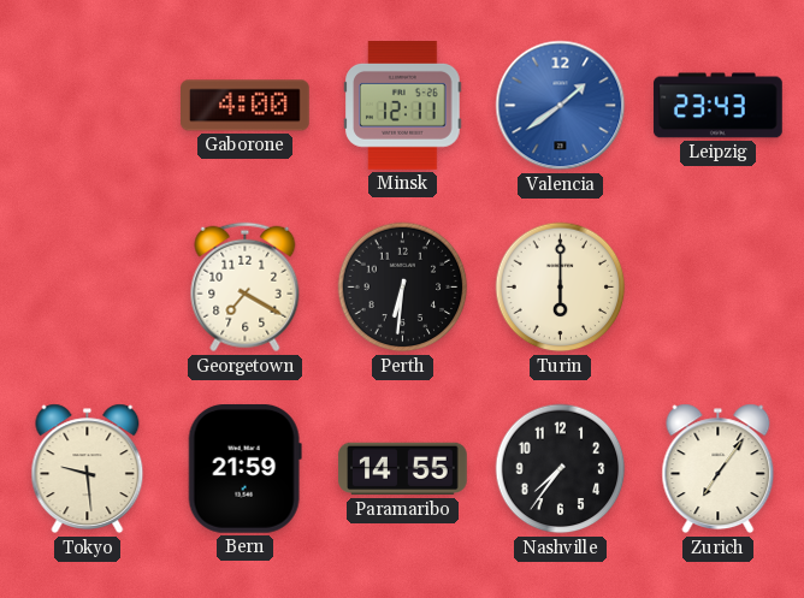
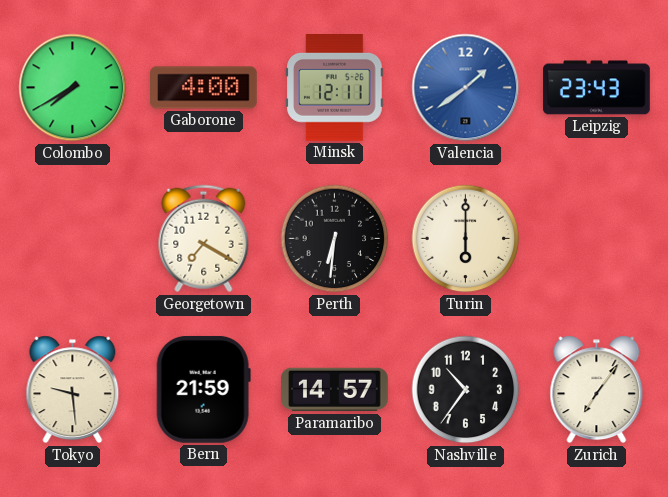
Colombo: none -> 7:40
Paramaribo: 14:55 -> 14:57
Nashville: 7:36 -> 10:36
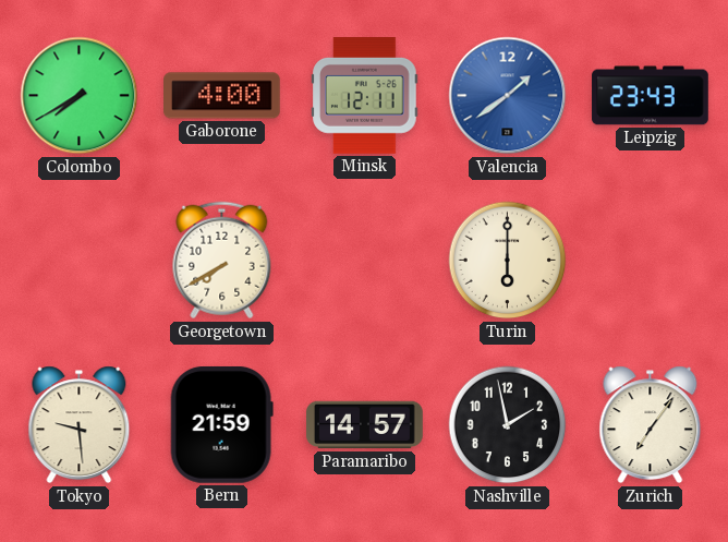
Georgetown: 7:20 -> 7:40
Perth: 6:31 -> none
Nashville: 10:36 -> 1:58
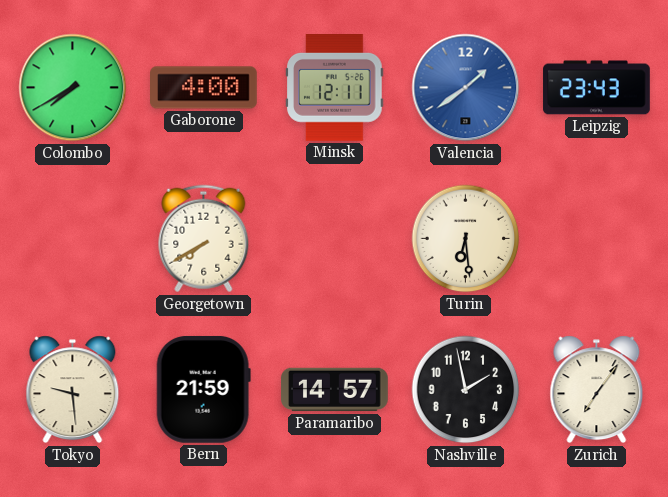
Turin: 6:00 -> 6:29
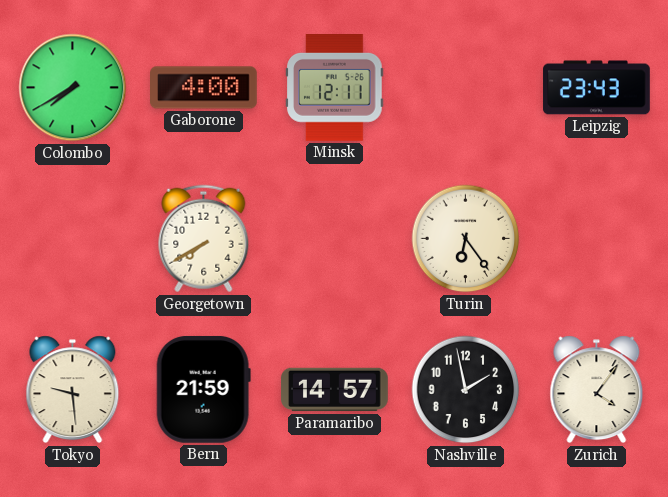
Valencia: 1:39 -> none
Turin: 6:29 -> 6:24
Zurich: 7:06 -> 4:06
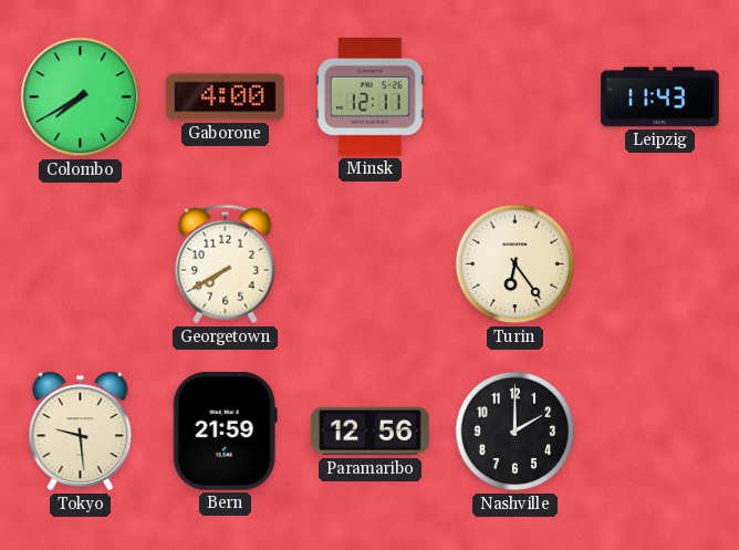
Leipzig: 23:43 -> 11:43
Paramaribo: 14:57 -> 12:56
Nashville: 1:58 -> 2:00
Zurich: 4:06 -> none
